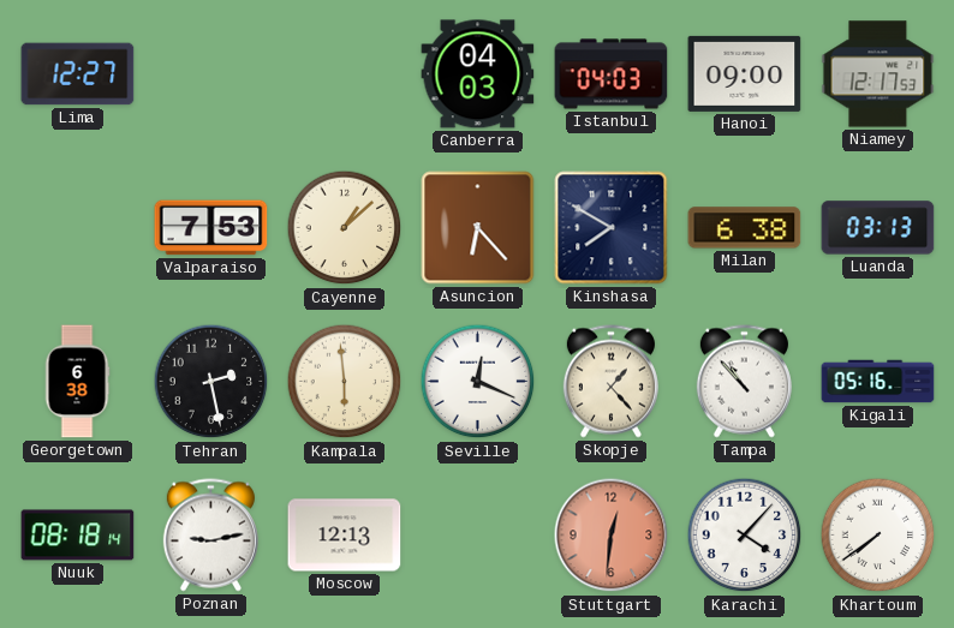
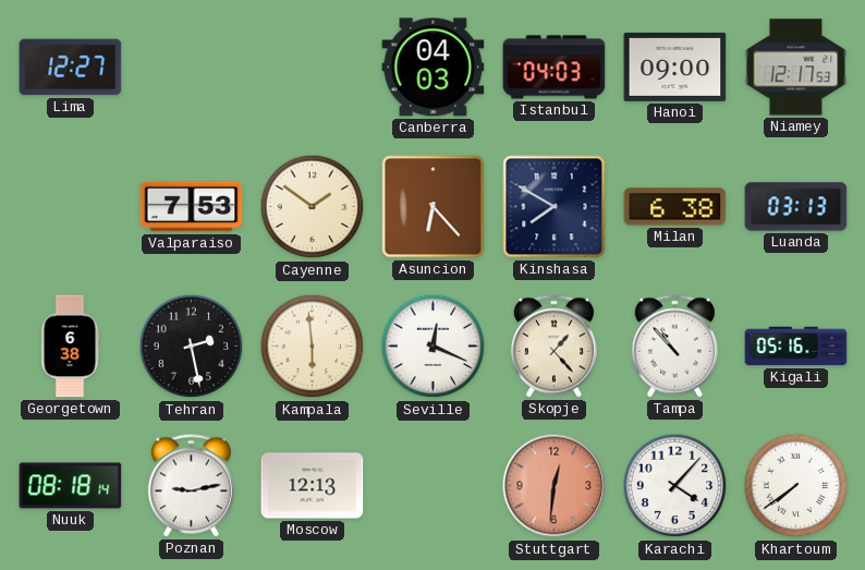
Cayenne: 1:08 -> 1:51
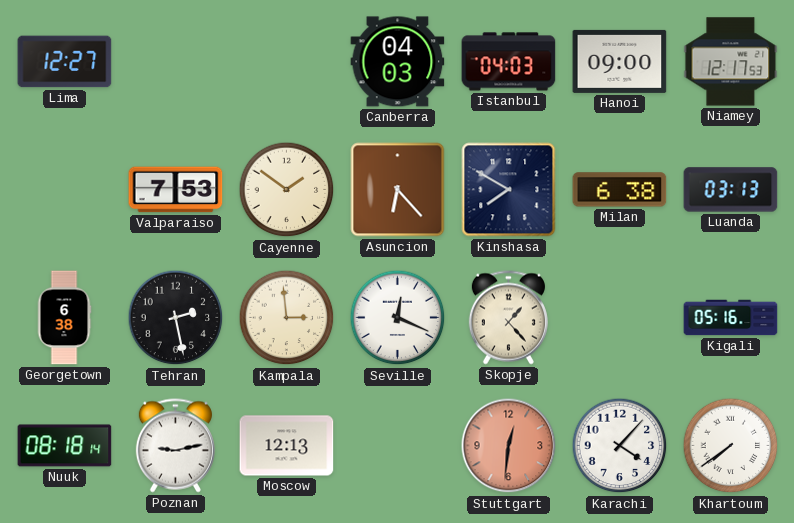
Kampala: 5:59 -> 2:59
Tampa: 10:53 -> none
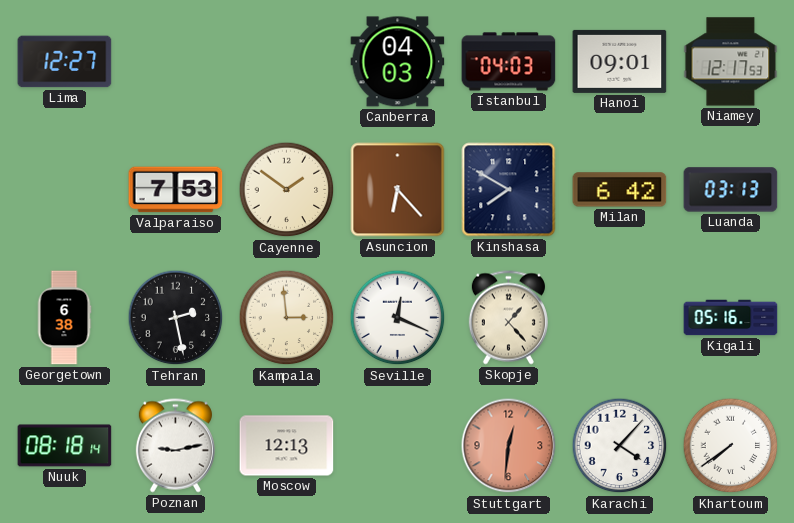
Hanoi: 09:00 -> 09:01
Milan: 6:38 -> 6:42
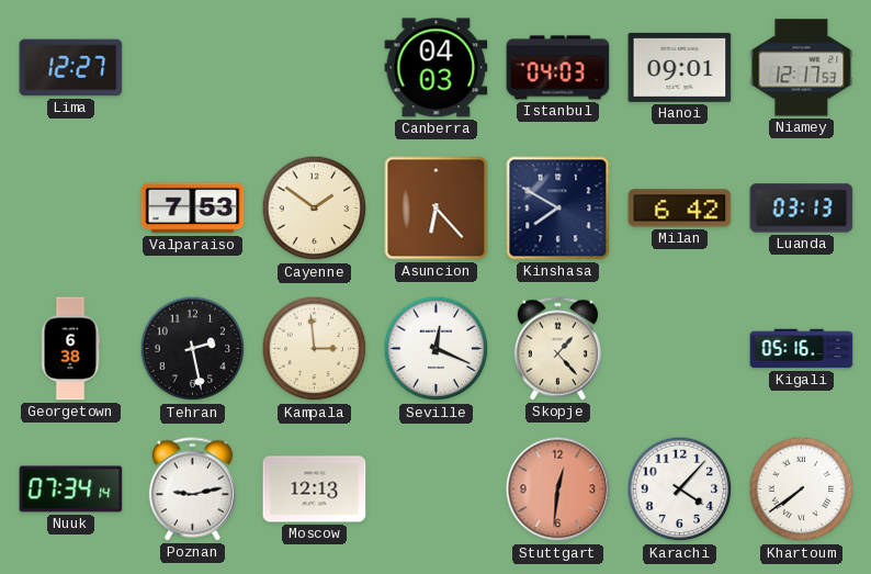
Nuuk: 08:18 -> 07:34
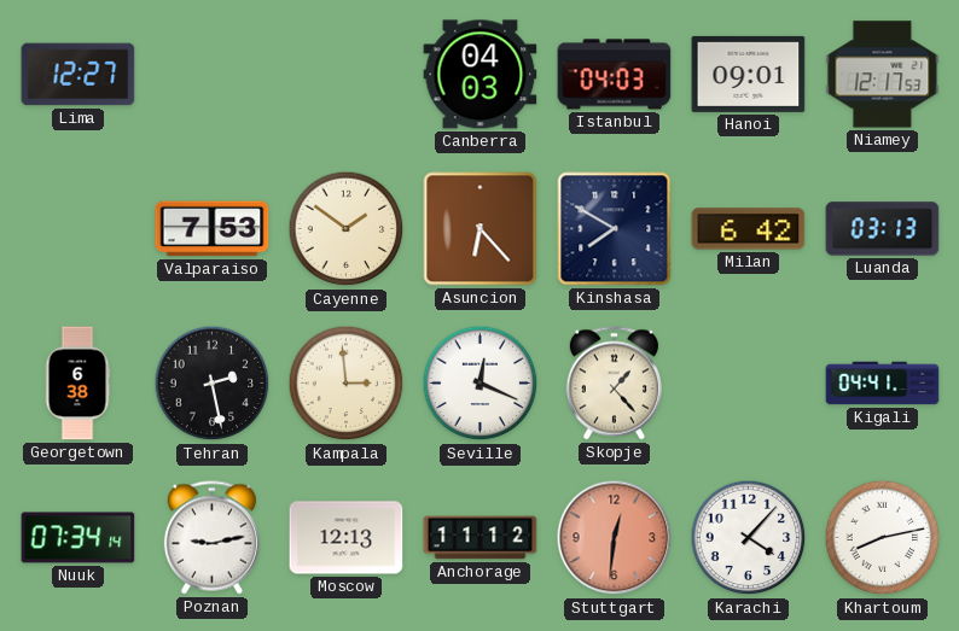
Kigali: 05:16 -> 04:41
Anchorage: none -> 11:12
Khartoum: 7:39 -> 8:13
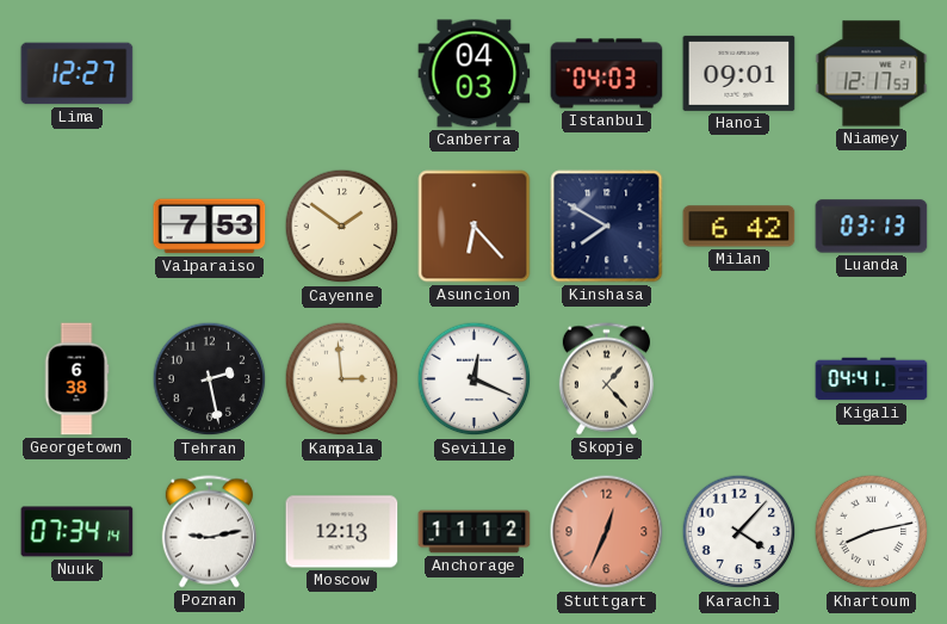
Stuttgart: 12:31 -> 12:34
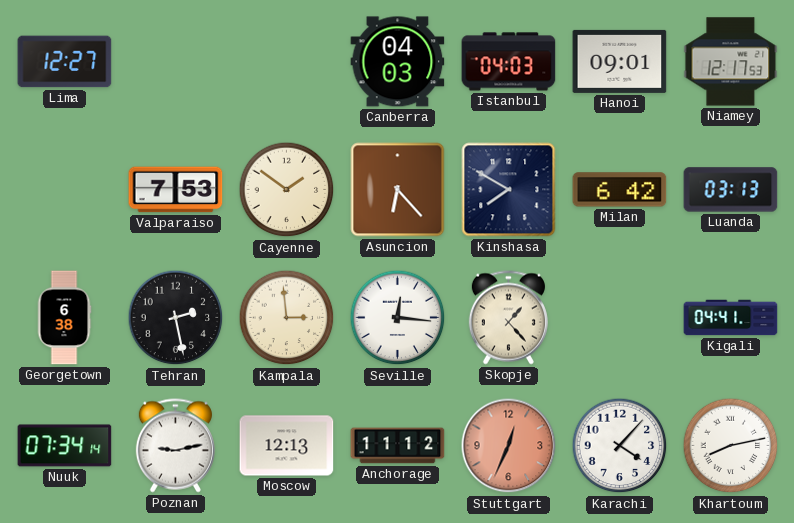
Seville: 12:19 -> 12:16
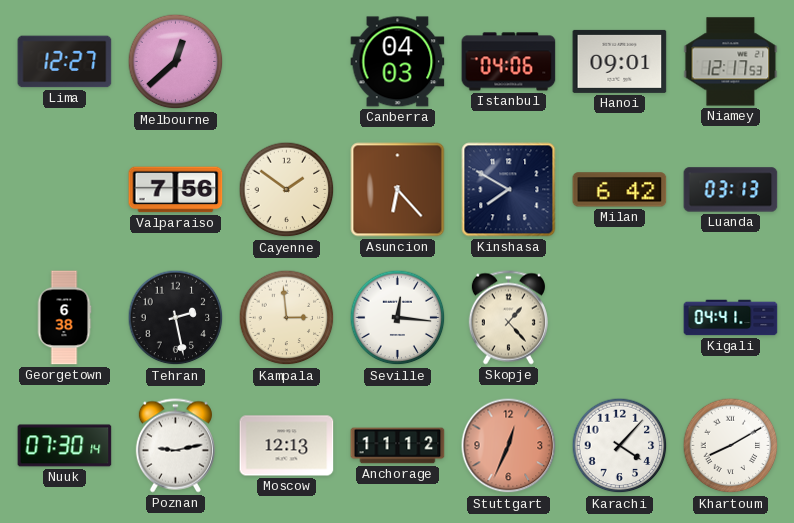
Melbourne: none -> 12:38
Istanbul: 04:03 -> 04:06
Valparaiso: 7:53 -> 7:56
Nuuk: 07:34 -> 07:30
Khartoum: 8:13 -> 8:10
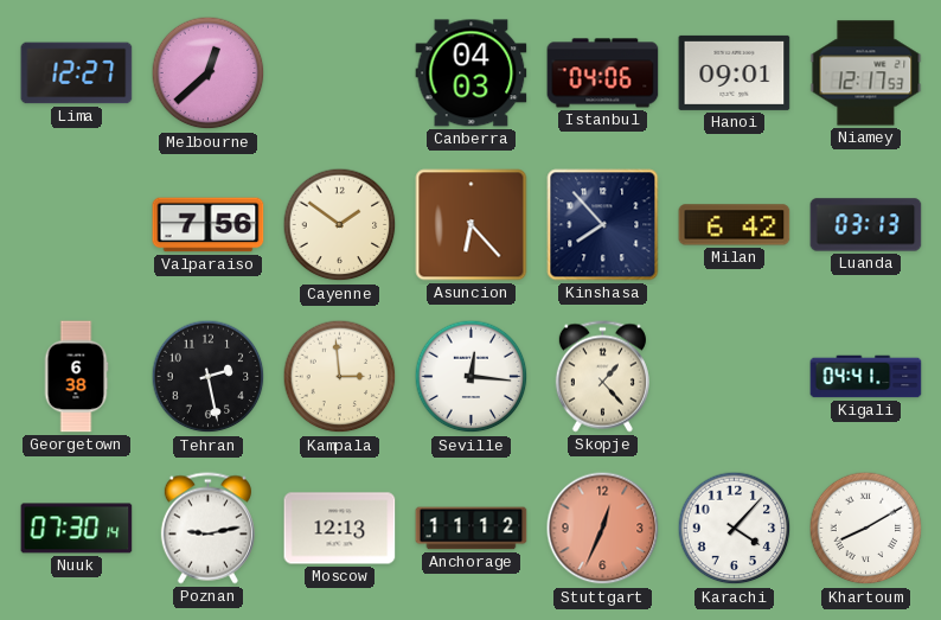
Kinshasa: 7:50 -> 7:53
